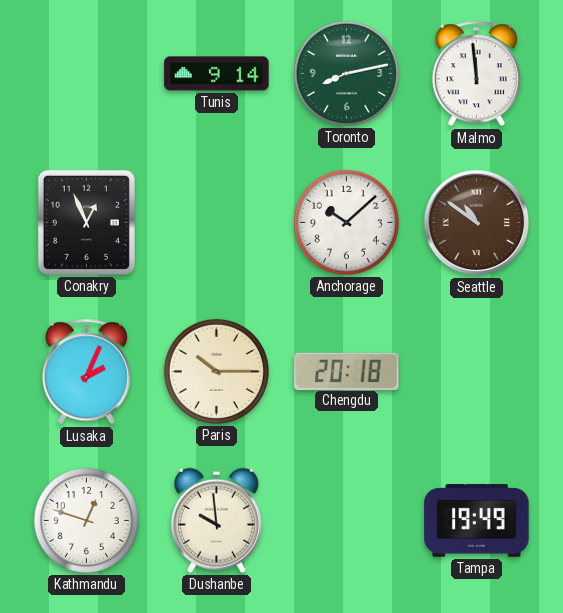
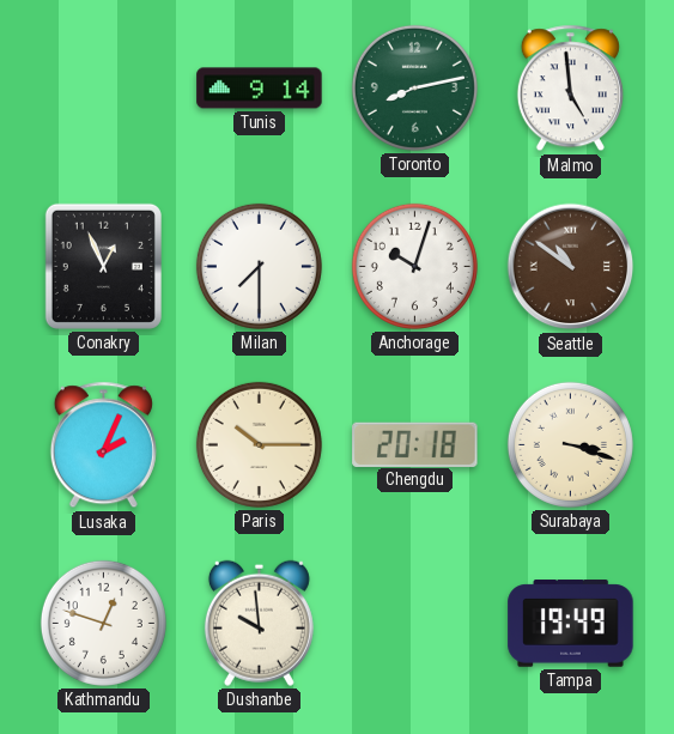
Malmo: 11:59 -> 4:59
Milan: none -> 7:30
Anchorage: 10:08 -> 10:03
Surabaya: none -> 3:18
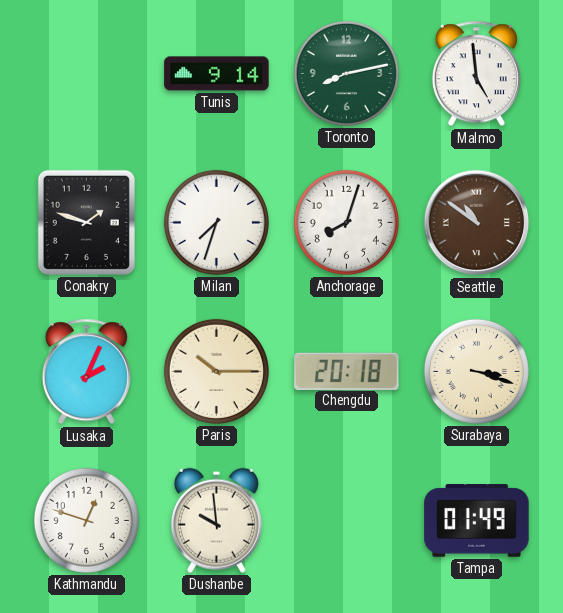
Conakry: 12:56 -> 1:48
Milan: 7:30 -> 7:33
Anchorage: 10:03 -> 8:03
Tampa: 19:49 -> 01:49
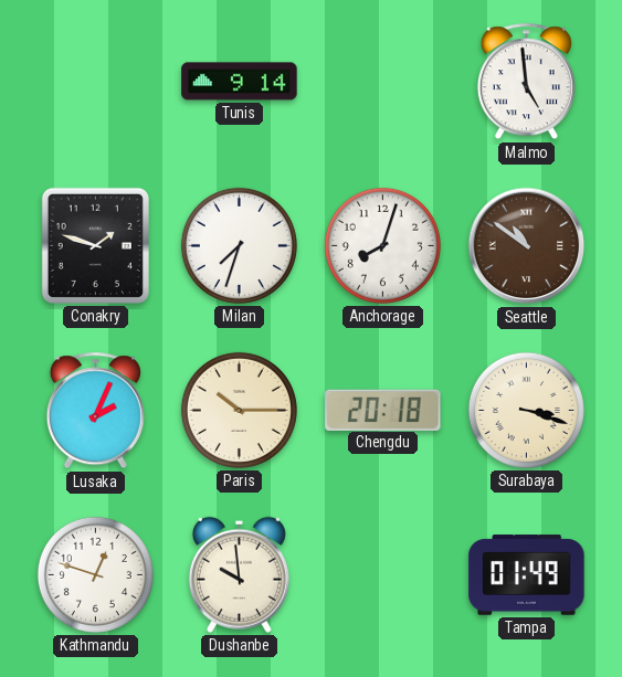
Toronto: 8:13 -> none
